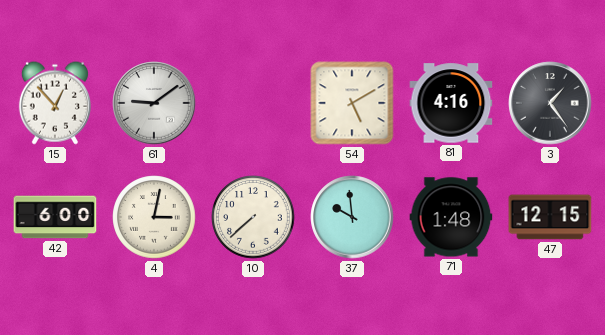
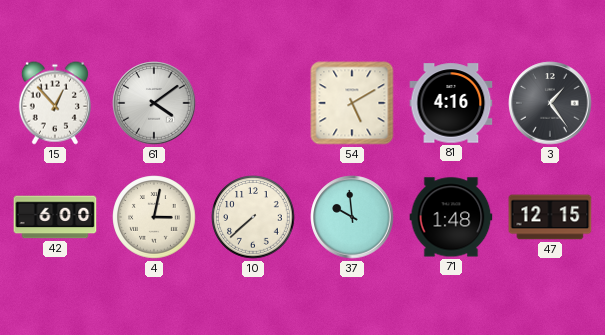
61: 9:09 -> 4:09
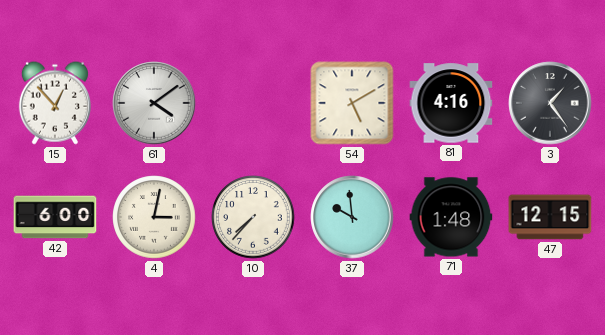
10: 7:38 -> 7:37
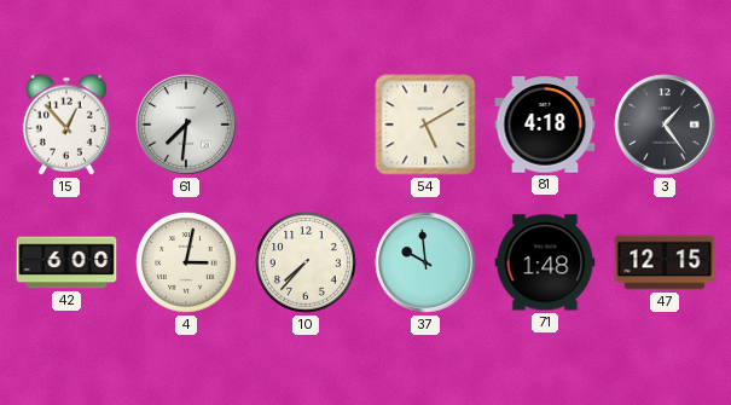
61: 4:09 -> 7:31
81: 4:16 -> 4:18
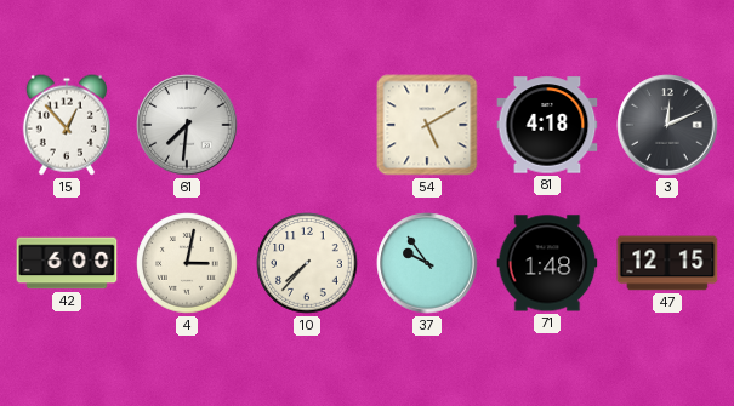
3: 1:24 -> 12:11
37: 9:59 -> 9:54
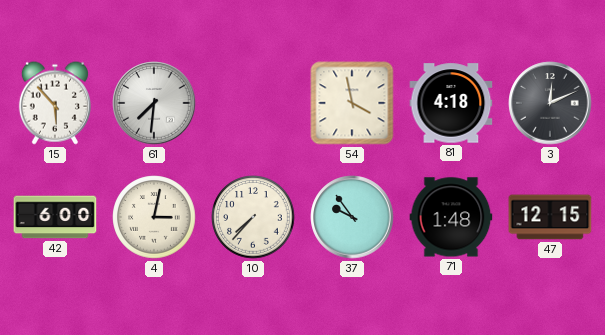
15: 12:53 -> 5:53
54: 5:10 -> 3:58
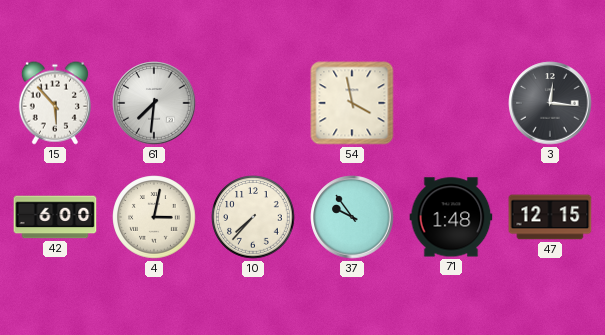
81: 4:18 -> none
3: 12:11 -> 12:16
